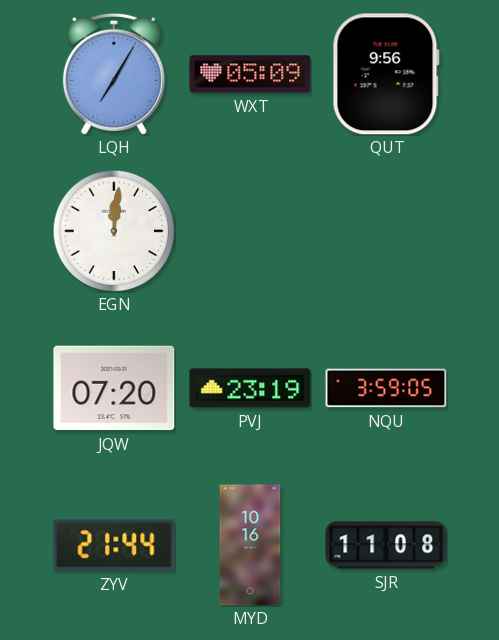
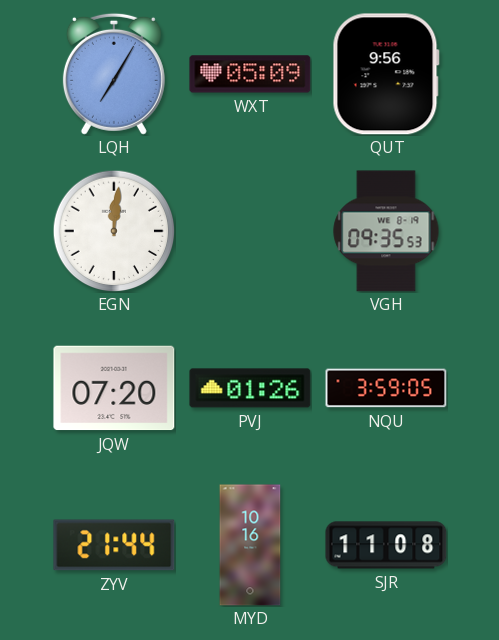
VGH: none -> 09:35
PVJ: 23:19 -> 01:26
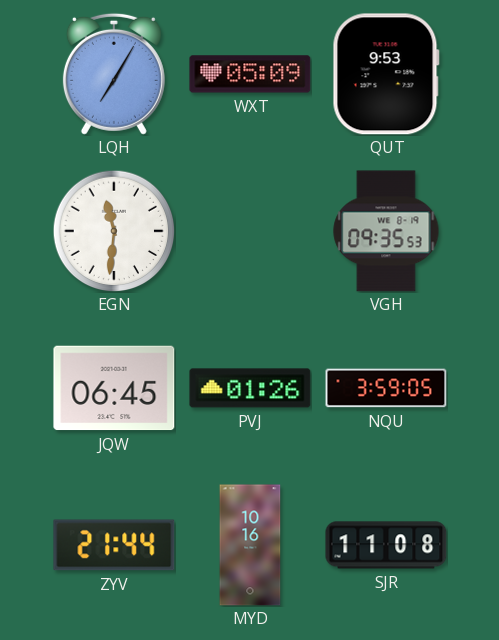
QUT: 9:56 -> 9:53
EGN: 12:01 -> 11:31
JQW: 07:20 -> 06:45
